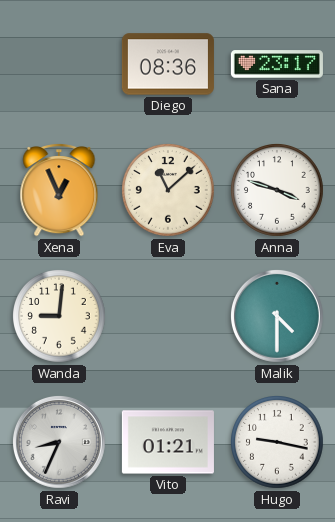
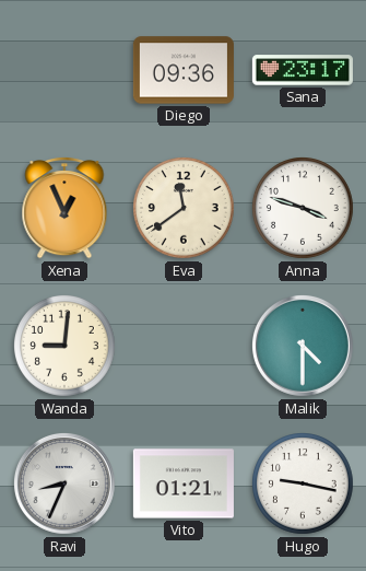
Diego: 08:36 -> 09:36
Eva: 11:08 -> 11:39
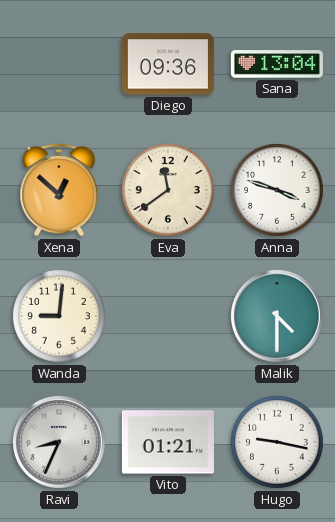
Sana: 23:17 -> 13:04
Xena: 12:56 -> 12:52
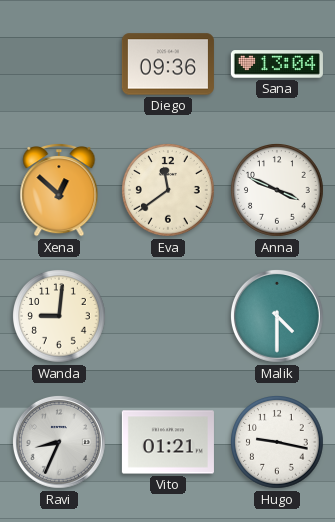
Anna: 3:48 -> 3:49
